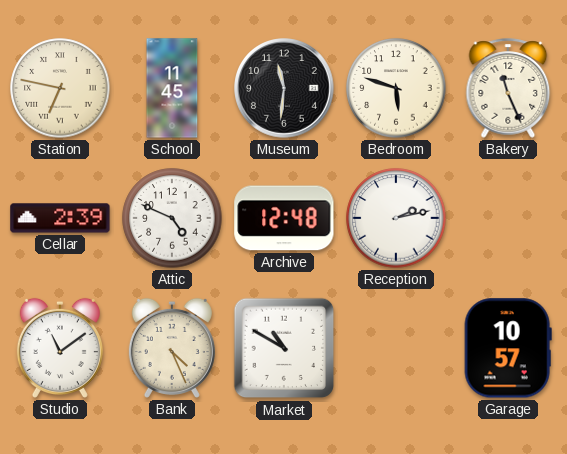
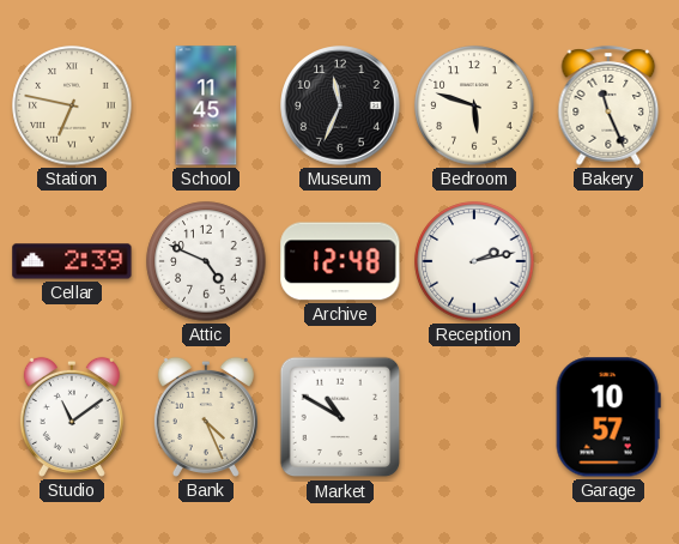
Museum: 11:31 -> 11:34
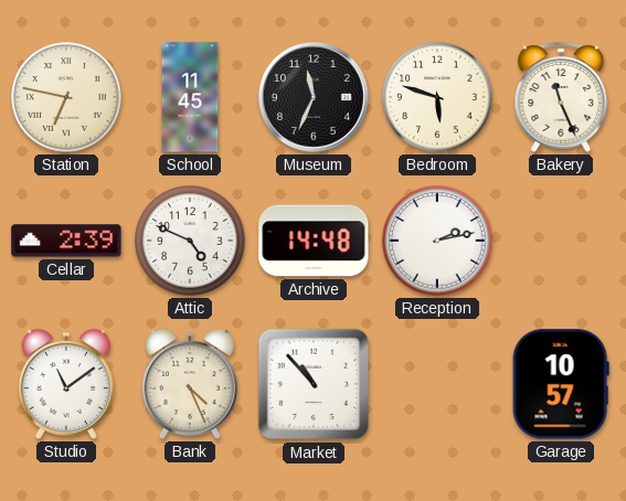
Archive: 12:48 -> 14:48
Market: 10:50 -> 10:53
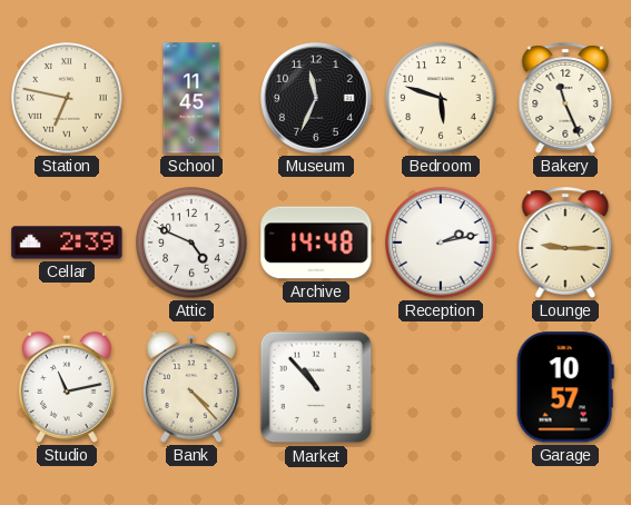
Lounge: none -> 9:15
Studio: 11:09 -> 11:13
Bank: 4:26 -> 4:23
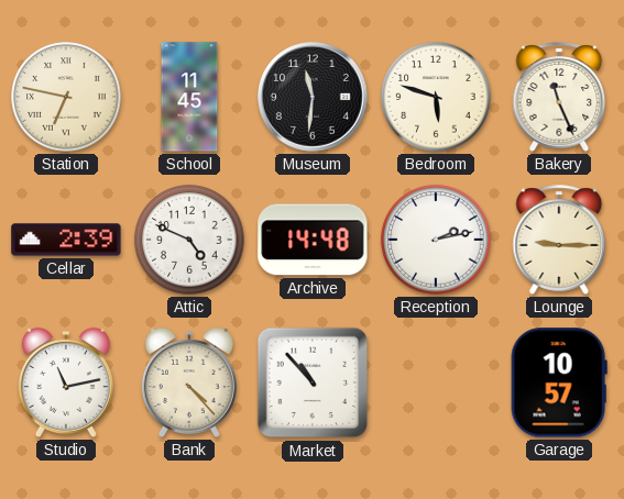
Museum: 11:34 -> 11:31
